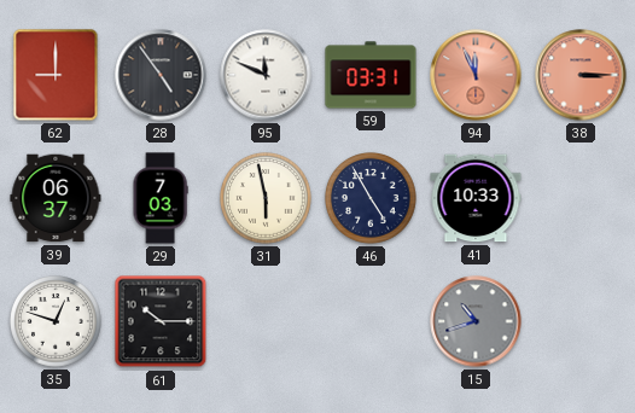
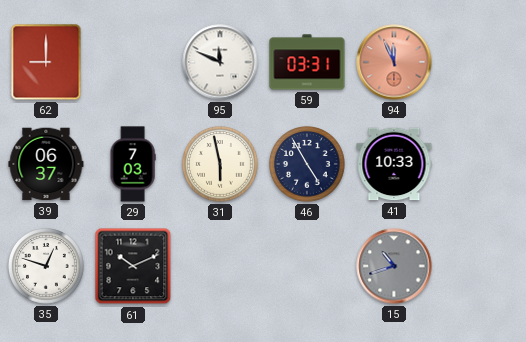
28: 4:54 -> none
38: 3:15 -> none
61: 10:15 -> 10:11
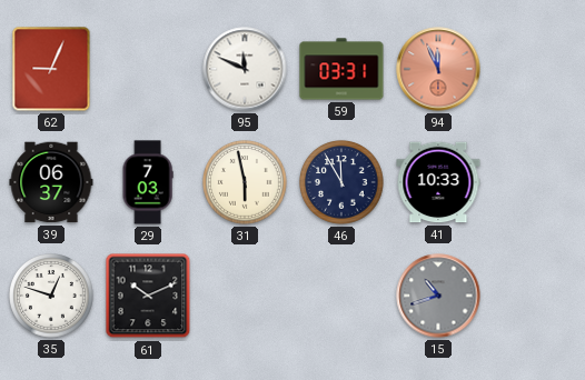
62: 9:00 -> 9:04
46: 4:55 -> 11:55
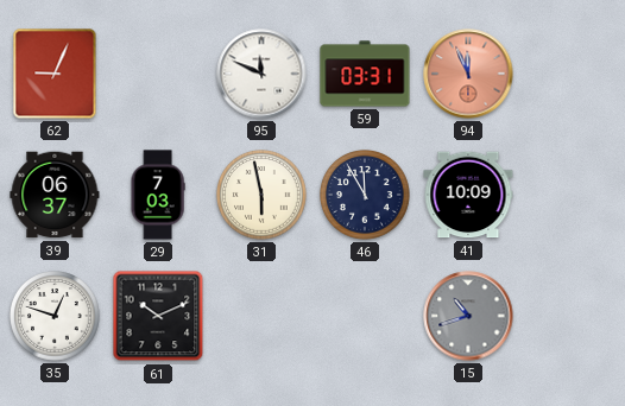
41: 10:33 -> 10:09
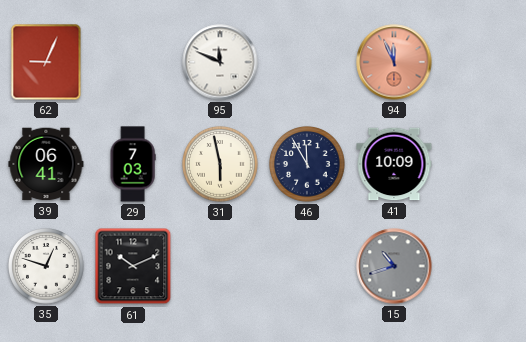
59: 03:31 -> none
39: 06:37 -> 06:41
